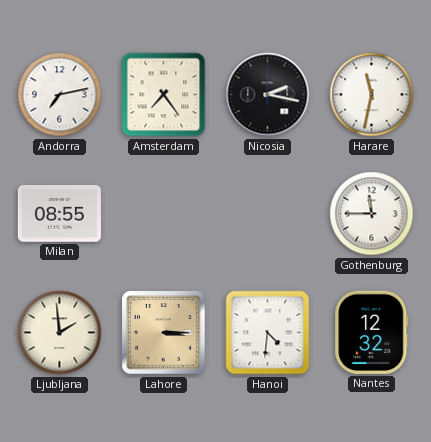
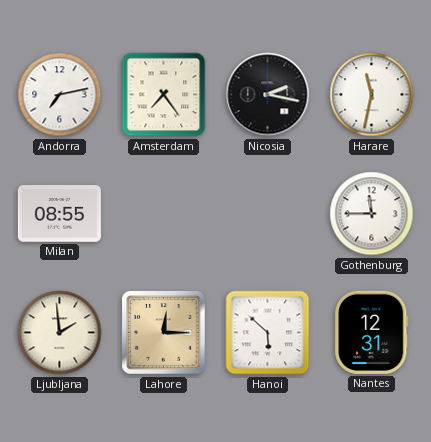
Lahore: 3:15 -> 12:15
Hanoi: 4:31 -> 5:52
Nantes: 12:32 -> 12:31
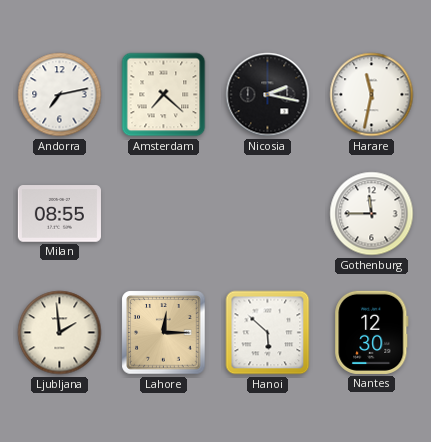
Amsterdam: 7:24 -> 7:22
Nantes: 12:31 -> 12:30
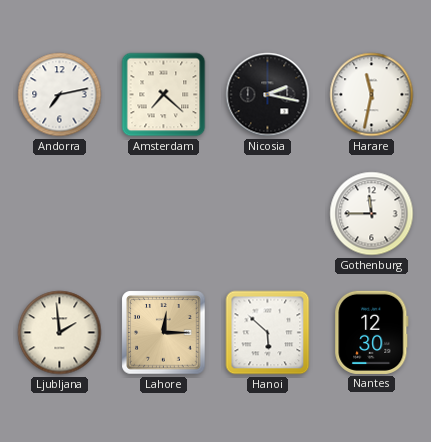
Milan: 08:55 -> none
